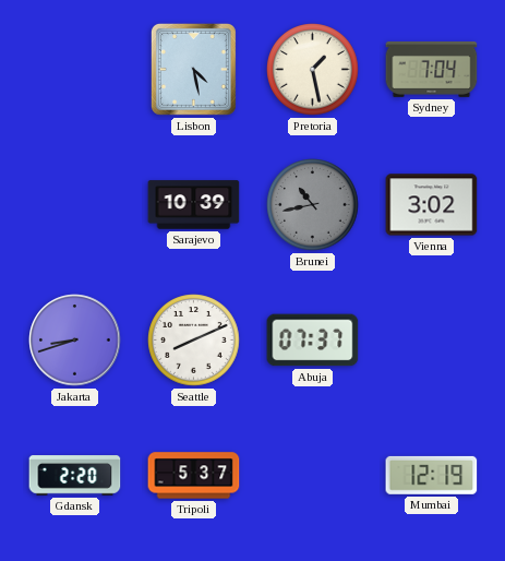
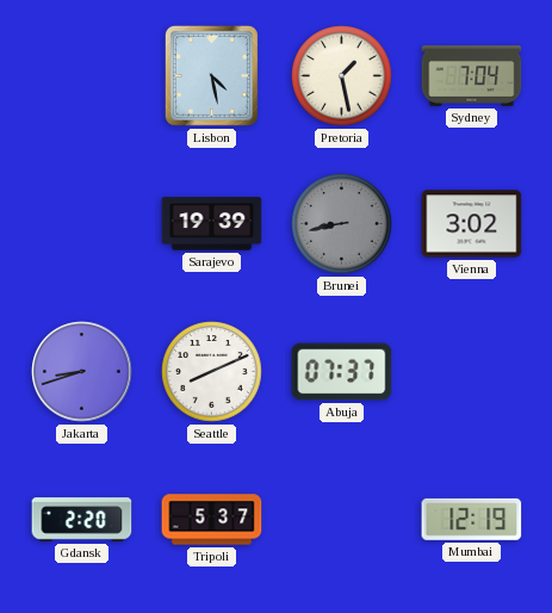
Sarajevo: 10:39 -> 19:39
Brunei: 10:43 -> 8:43
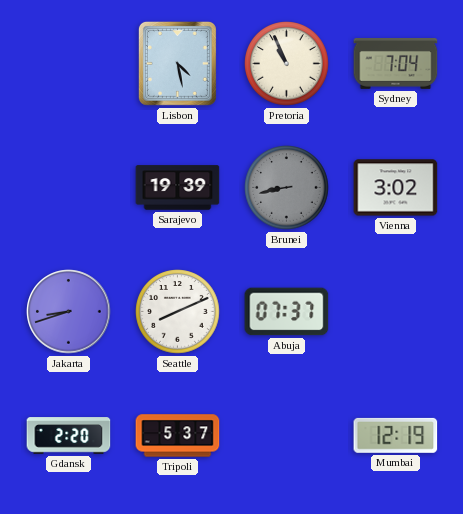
Pretoria: 1:28 -> 10:56
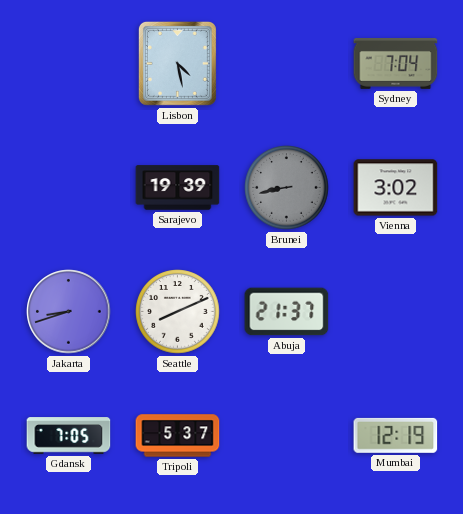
Pretoria: 10:56 -> none
Abuja: 07:37 -> 21:37
Gdansk: 2:20 -> 7:05
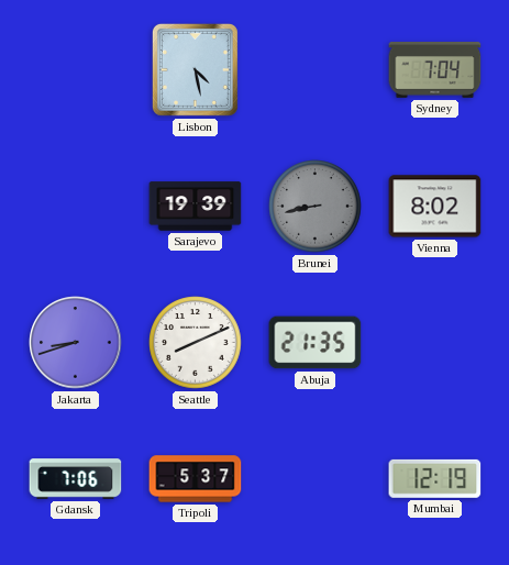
Vienna: 3:02 -> 8:02
Abuja: 21:37 -> 21:35
Gdansk: 7:05 -> 7:06
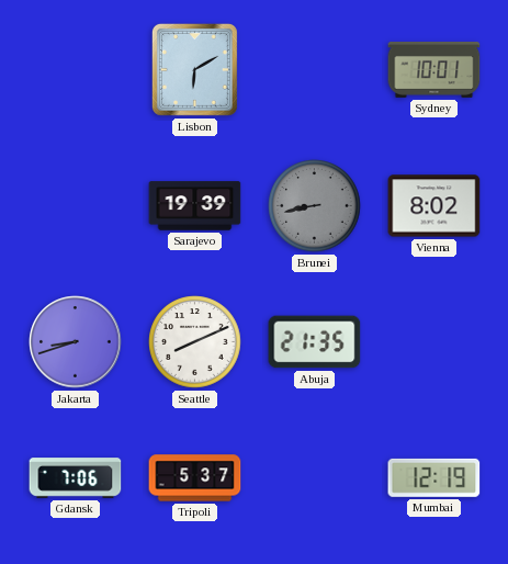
Lisbon: 4:28 -> 6:10
Sydney: 7:04 -> 10:01
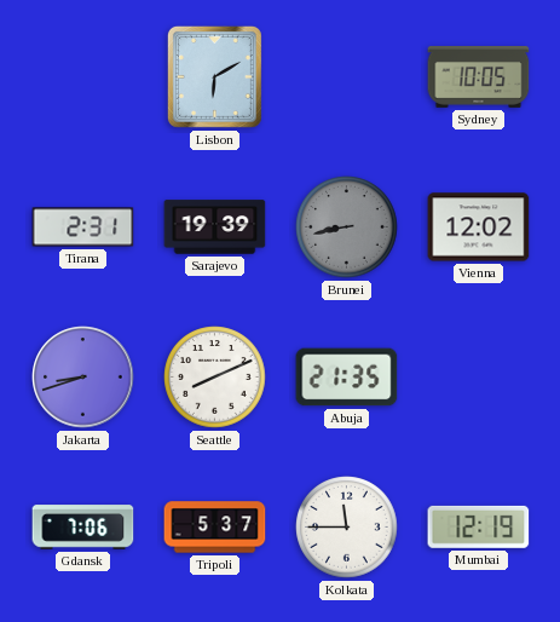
Sydney: 10:01 -> 10:05
Tirana: none -> 2:31
Vienna: 8:02 -> 12:02
Kolkata: none -> 11:45
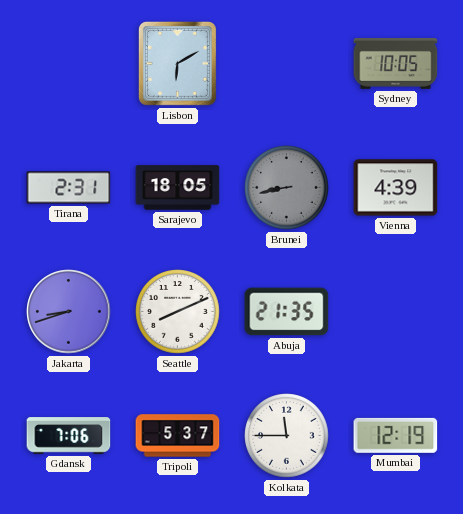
Sarajevo: 19:39 -> 18:05
Vienna: 12:02 -> 4:39
